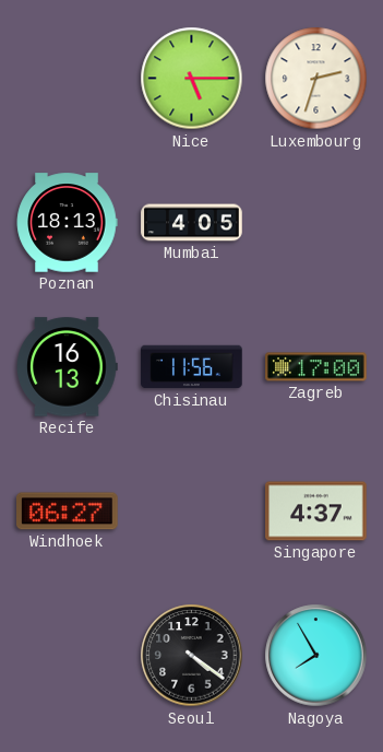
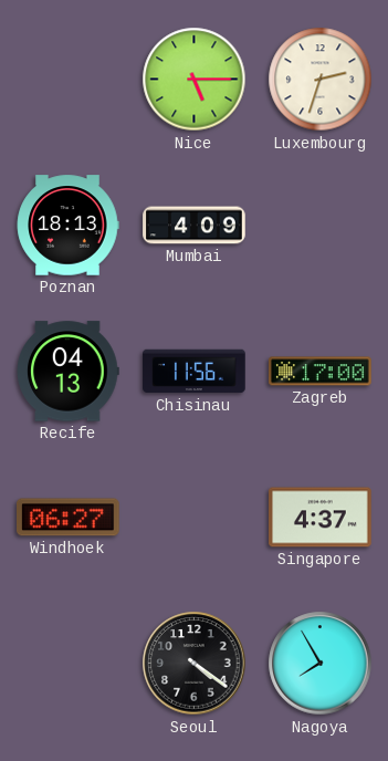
Mumbai: 4:05 -> 4:09
Recife: 16:13 -> 04:13
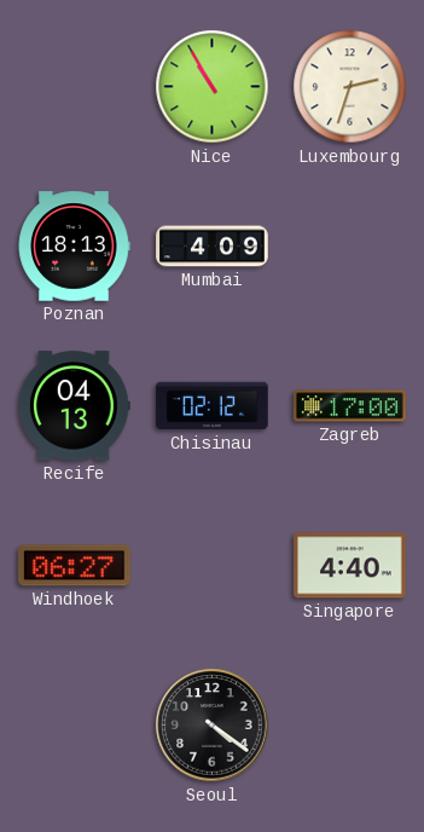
Nice: 5:15 -> 10:55
Chisinau: 11:56 -> 02:12
Singapore: 4:37 -> 4:40
Nagoya: 7:55 -> none
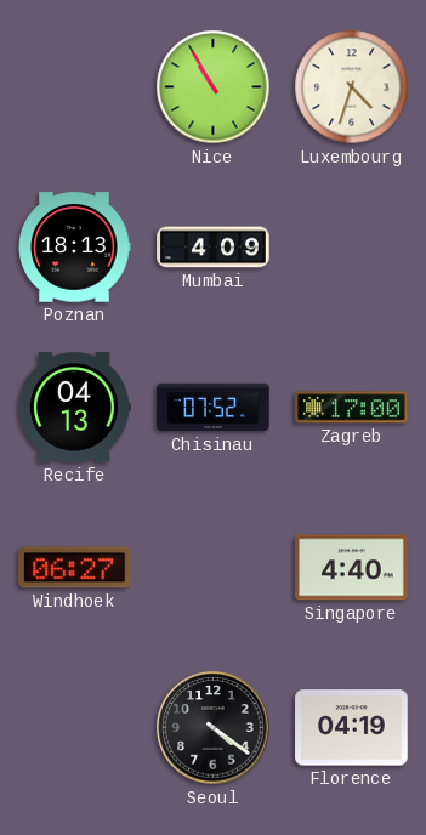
Luxembourg: 2:33 -> 4:33
Chisinau: 02:12 -> 07:52
Florence: none -> 04:19
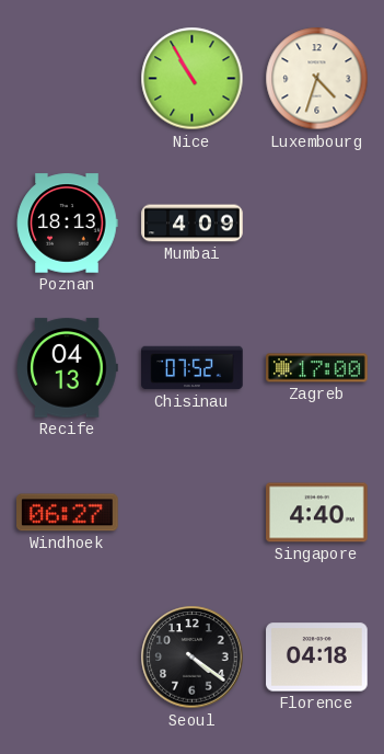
Florence: 04:19 -> 04:18
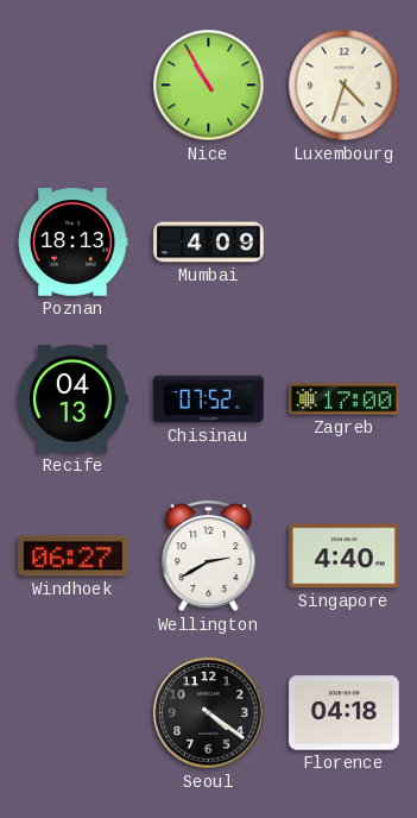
Wellington: none -> 2:40
